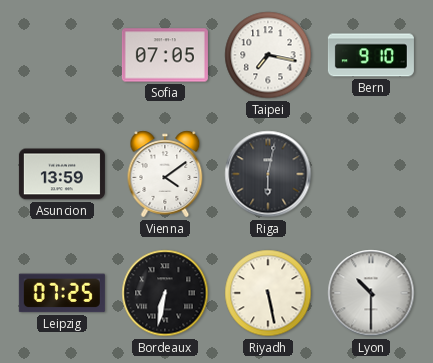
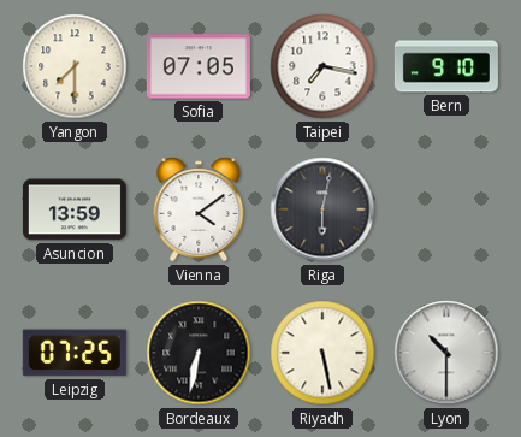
Yangon: none -> 7:30
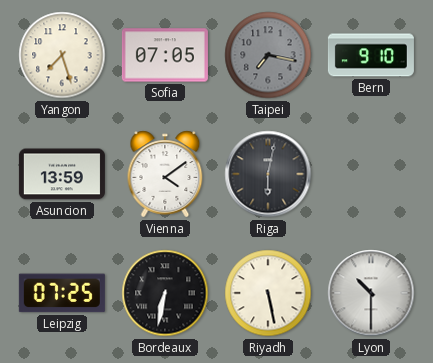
Yangon: 7:30 -> 7:27
Taipei dial: white -> grey
